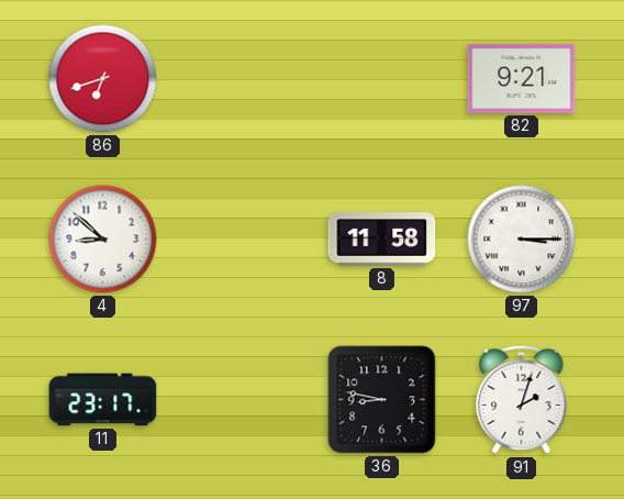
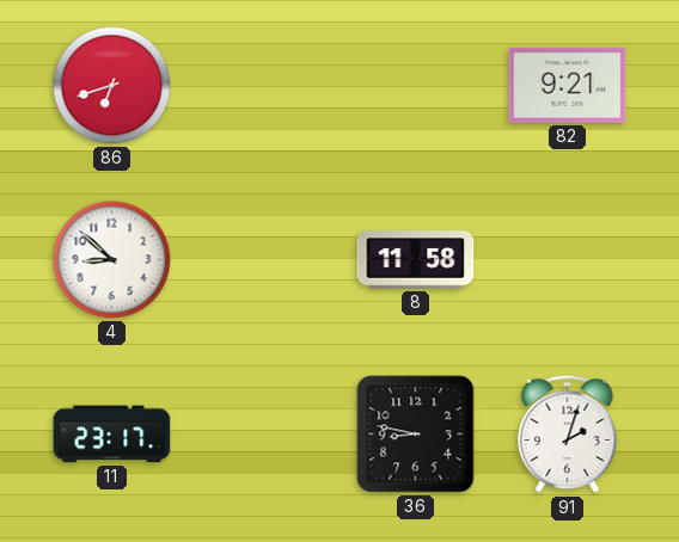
97: 3:15 -> none
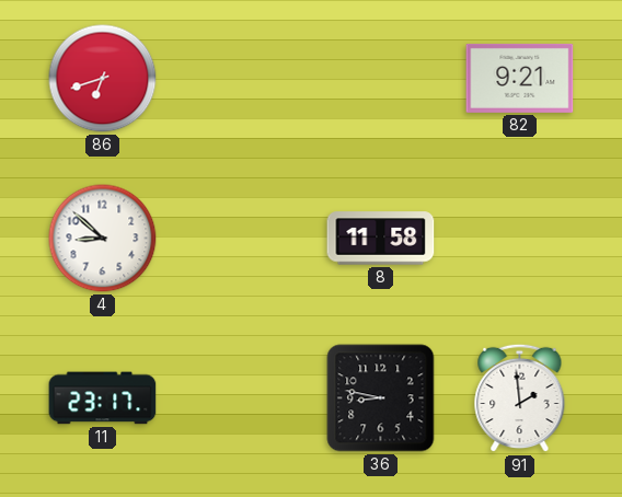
91: 2:03 -> 1:59
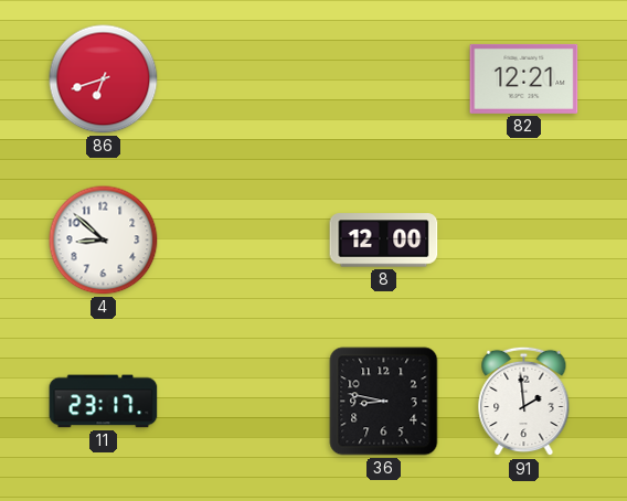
82: 9:21 -> 12:21
8: 11:58 -> 12:00
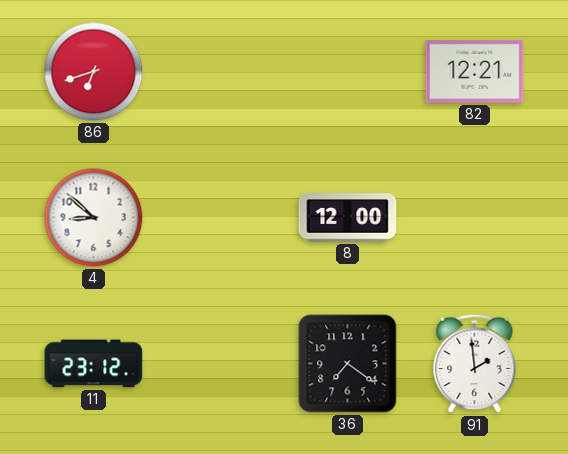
11: 23:17 -> 23:12
36: 8:47 -> 7:21
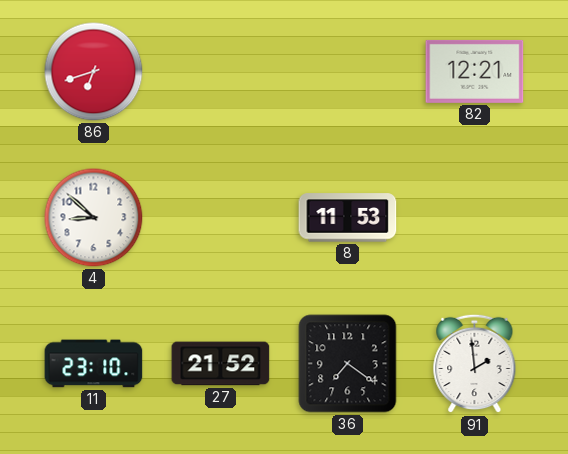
8: 12:00 -> 11:53
11: 23:12 -> 23:10
27: none -> 21:52
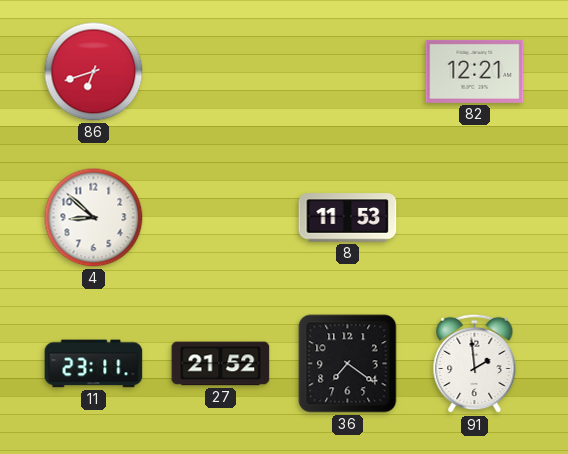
11: 23:10 -> 23:11
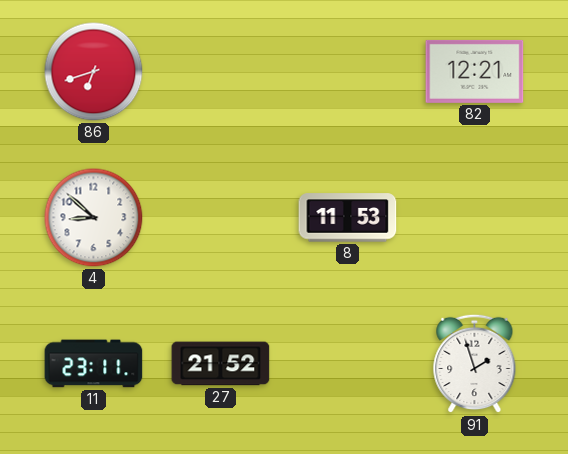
36: 7:21 -> none
91: 1:59 -> 1:57
